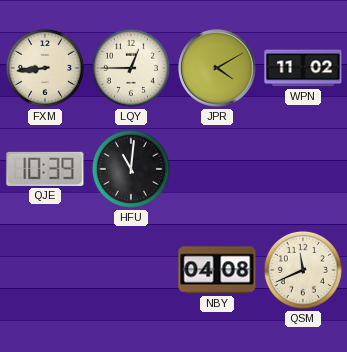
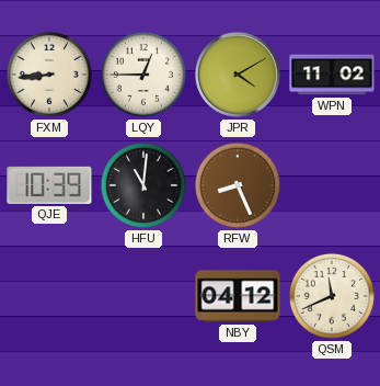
RFW: none -> 8:26
NBY: 04:08 -> 04:12
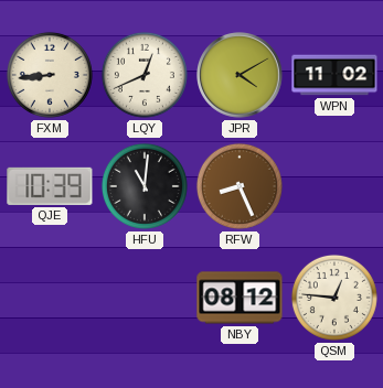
LQY: 12:45 -> 12:41
NBY: 04:12 -> 08:12
QSM: 11:41 -> 12:46
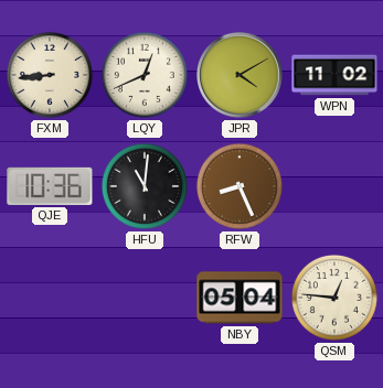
QJE: 10:39 -> 10:36
NBY: 08:12 -> 05:04
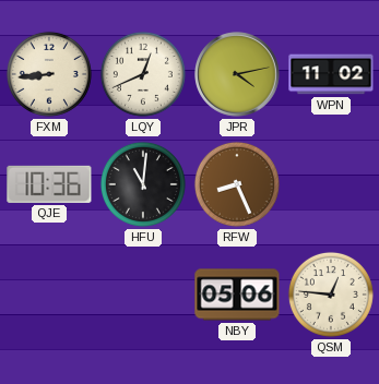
JPR: 4:10 -> 4:13
NBY: 05:04 -> 05:06
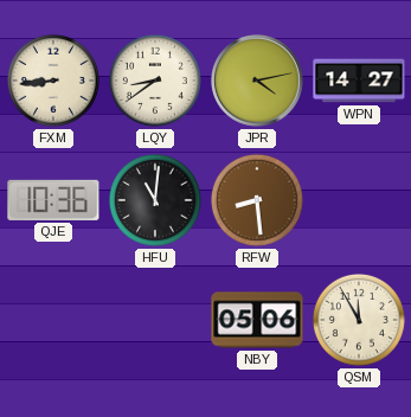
LQY: 12:41 -> 8:39
WPN: 11:02 -> 14:27
RFW: 8:26 -> 8:29
QSM: 12:46 -> 11:55
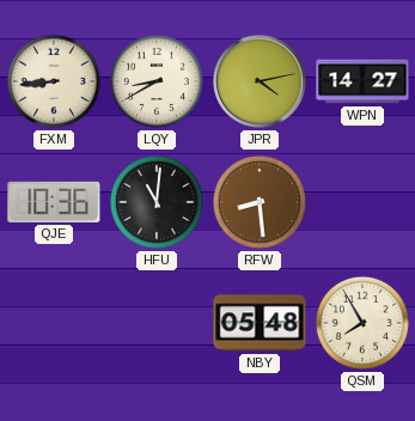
LQY: 8:39 -> 8:40
NBY: 05:06 -> 05:48
QSM: 11:55 -> 7:55
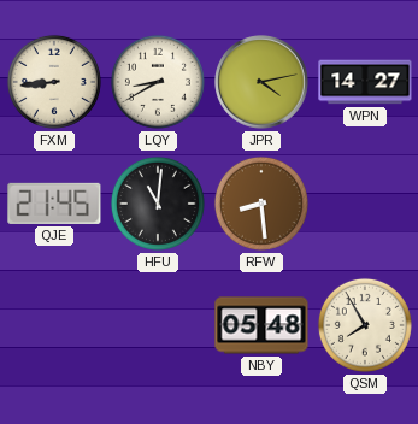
QJE: 10:36 -> 21:45
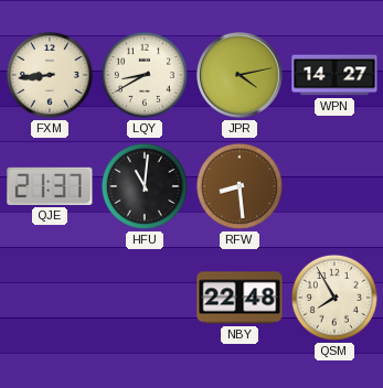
QJE: 21:45 -> 21:37
NBY: 05:48 -> 22:48
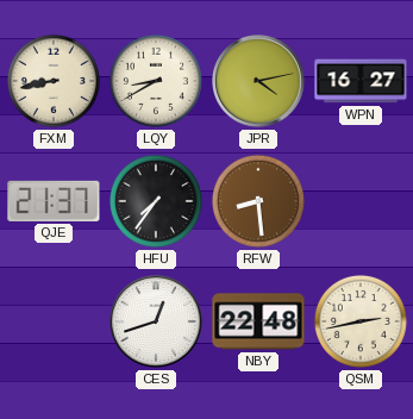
FXM: 8:44 -> 8:43
WPN: 14:27 -> 16:27
HFU: 11:01 -> 7:36
CES: none -> 12:42
QSM: 7:55 -> 2:43
